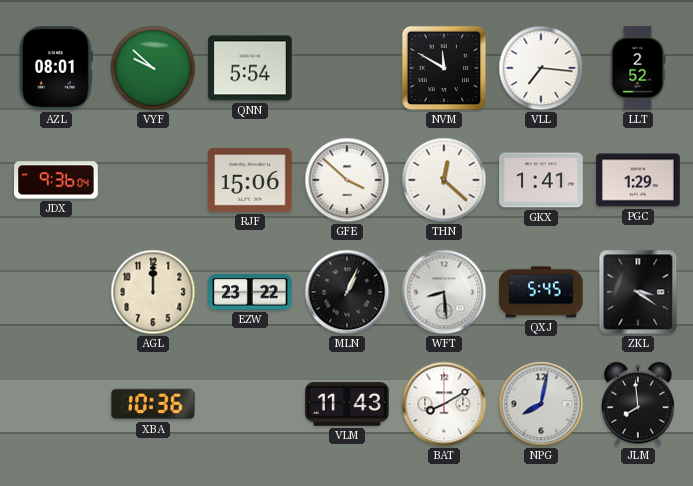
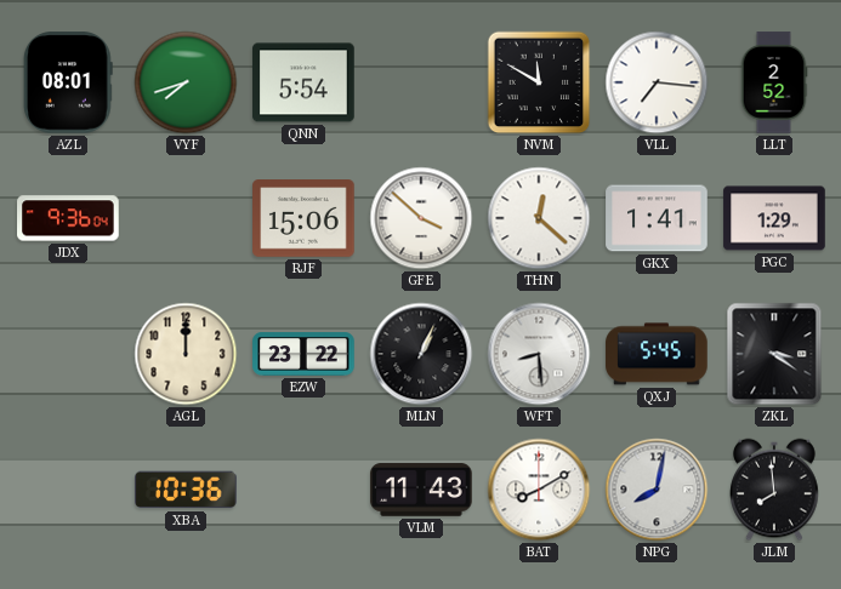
VYF: 9:52 -> 7:42
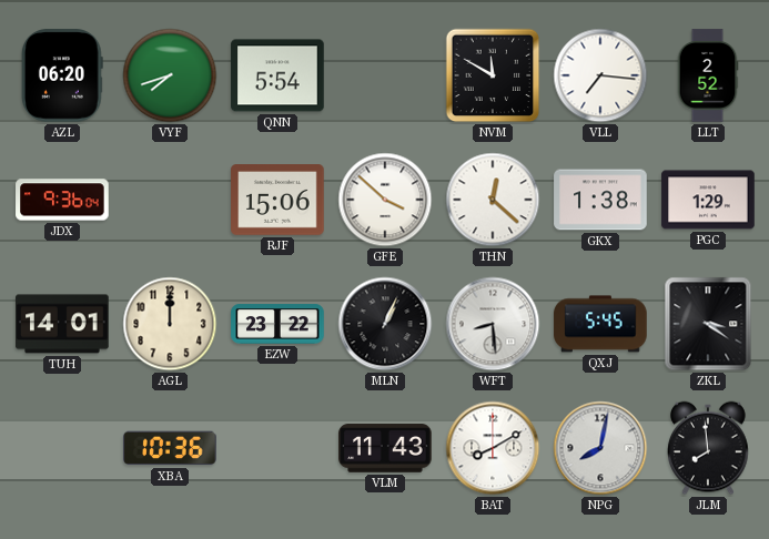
AZL: 08:01 -> 06:20
GKX: 1:41 -> 1:38
TUH: none -> 14:01
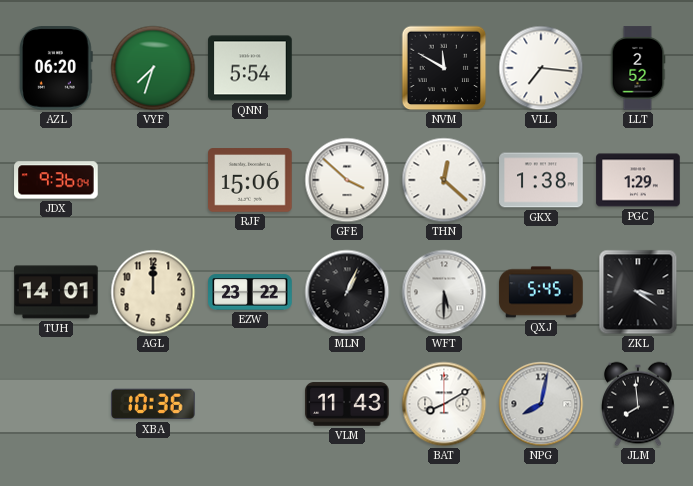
VYF: 7:42 -> 7:33
WFT: 8:29 -> 5:30
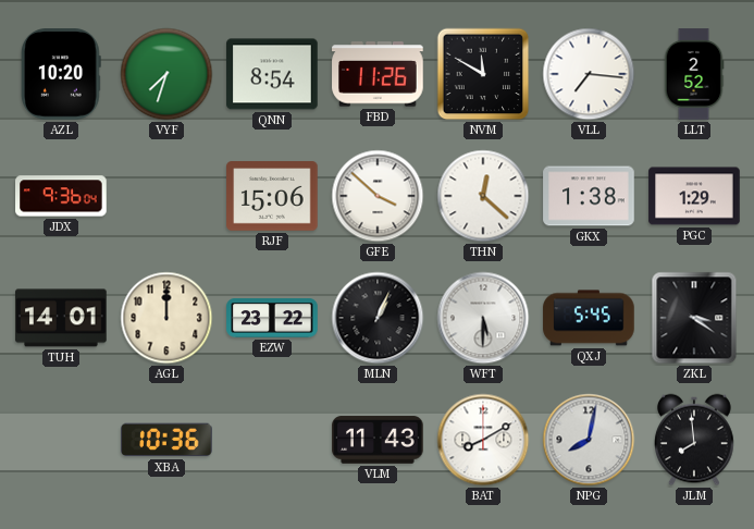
AZL: 06:20 -> 10:20
QNN: 5:54 -> 8:54
FBD: none -> 11:26
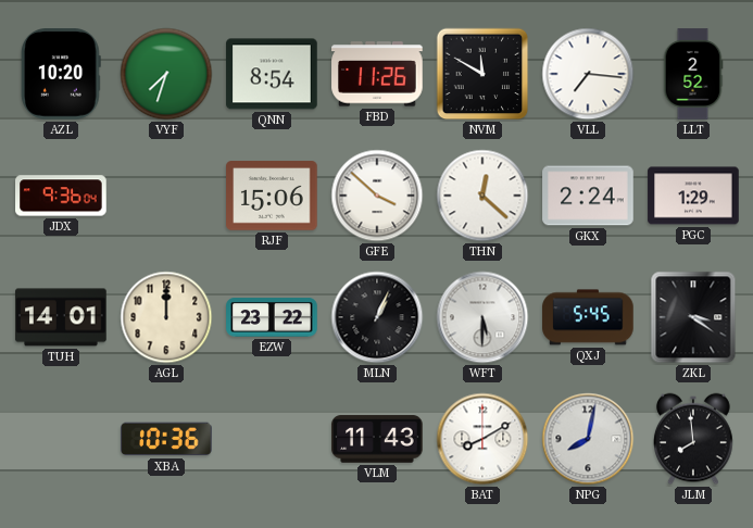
GKX: 1:38 -> 2:24
